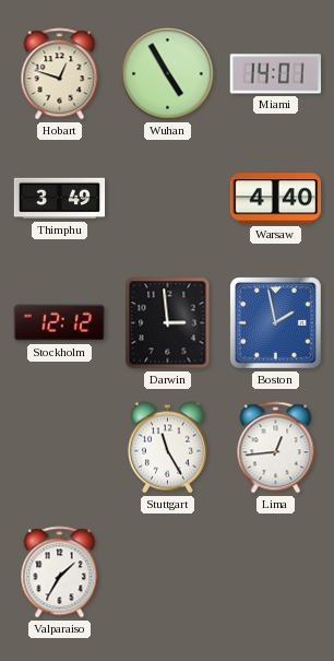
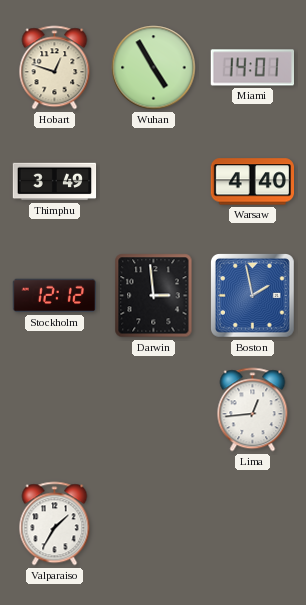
Stuttgart: 11:25 -> none
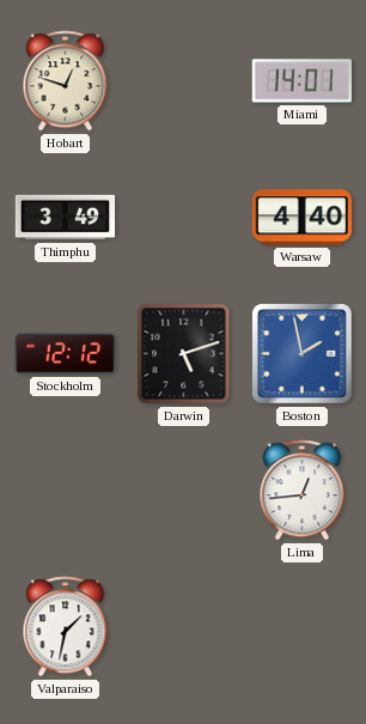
Wuhan: 4:55 -> none
Darwin: 2:59 -> 5:12
Valparaiso: 1:35 -> 1:32
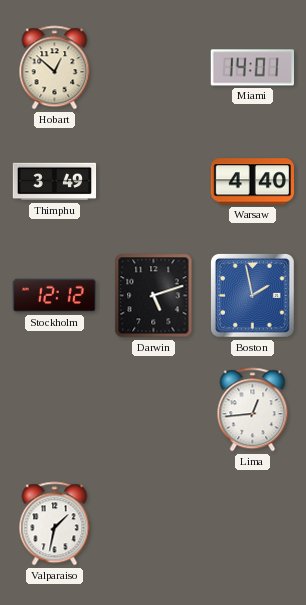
Hobart: 12:48 -> 12:52
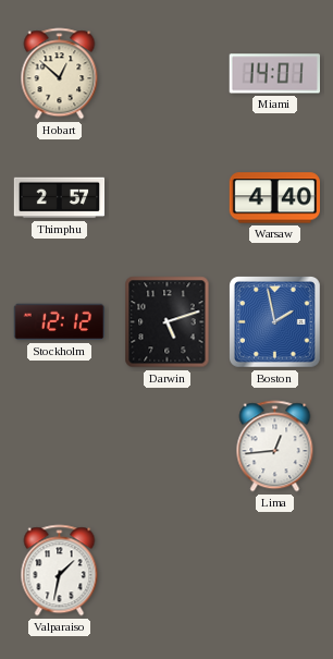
Thimphu: 3:49 -> 2:57
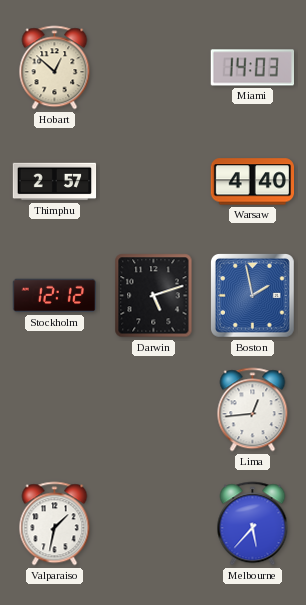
Miami: 14:01 -> 14:03
Melbourne: none -> 5:37
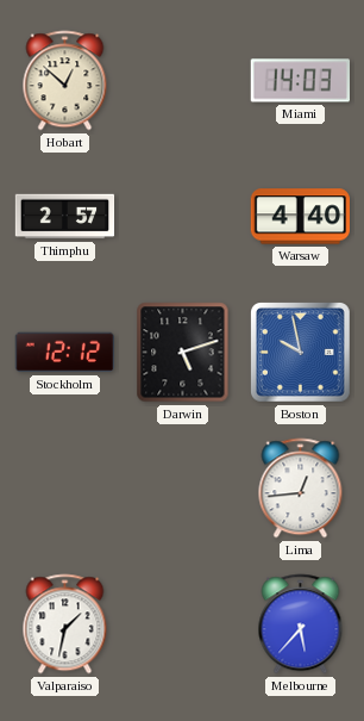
Boston: 1:58 -> 9:58
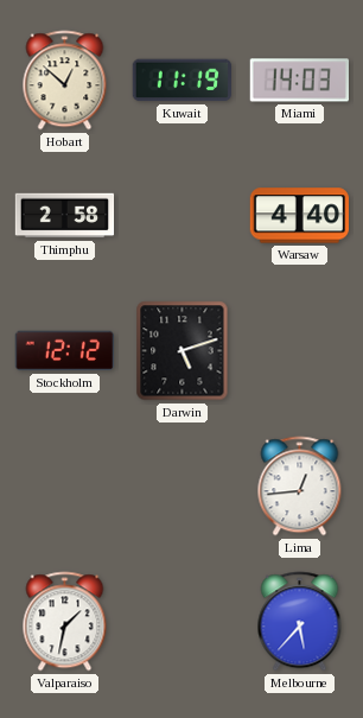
Kuwait: none -> 11:19
Thimphu: 2:57 -> 2:58
Boston: 9:58 -> none
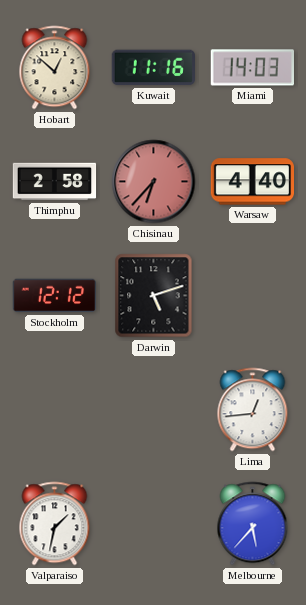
Kuwait: 11:19 -> 11:16
Chisinau: none -> 6:37
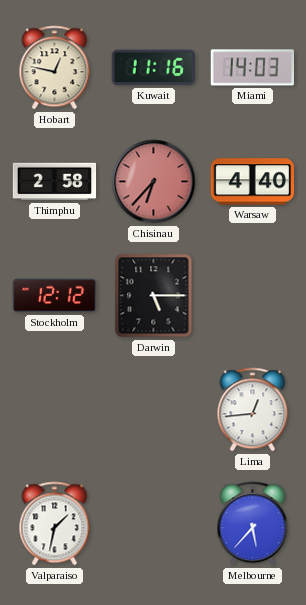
Hobart: 12:52 -> 12:47
Darwin: 5:12 -> 5:15
